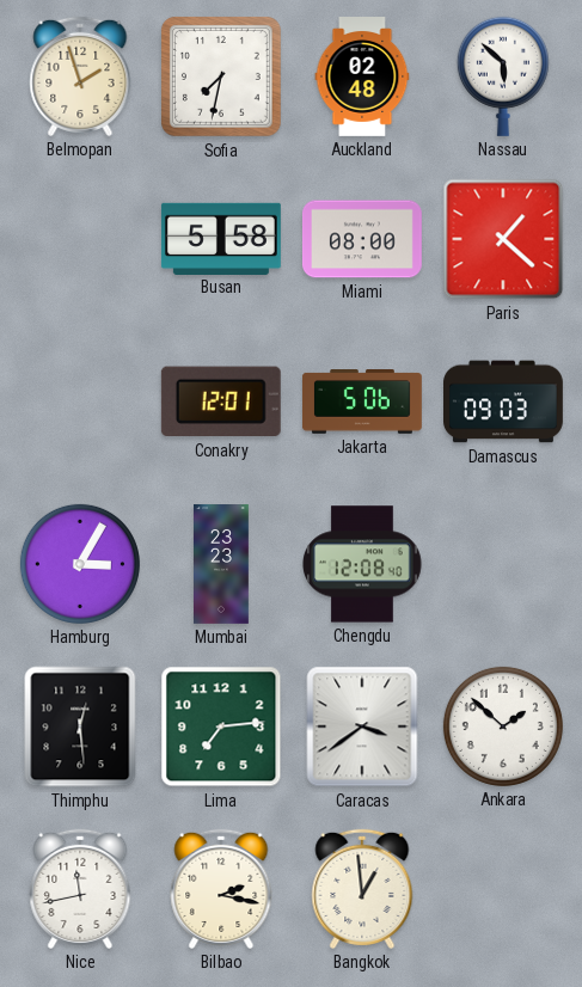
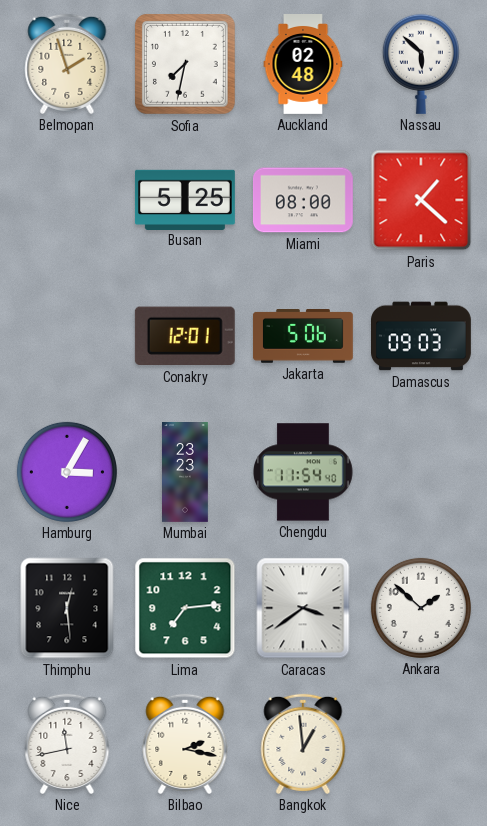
Busan: 5:58 -> 5:25
Chengdu: 12:08 -> 11:54
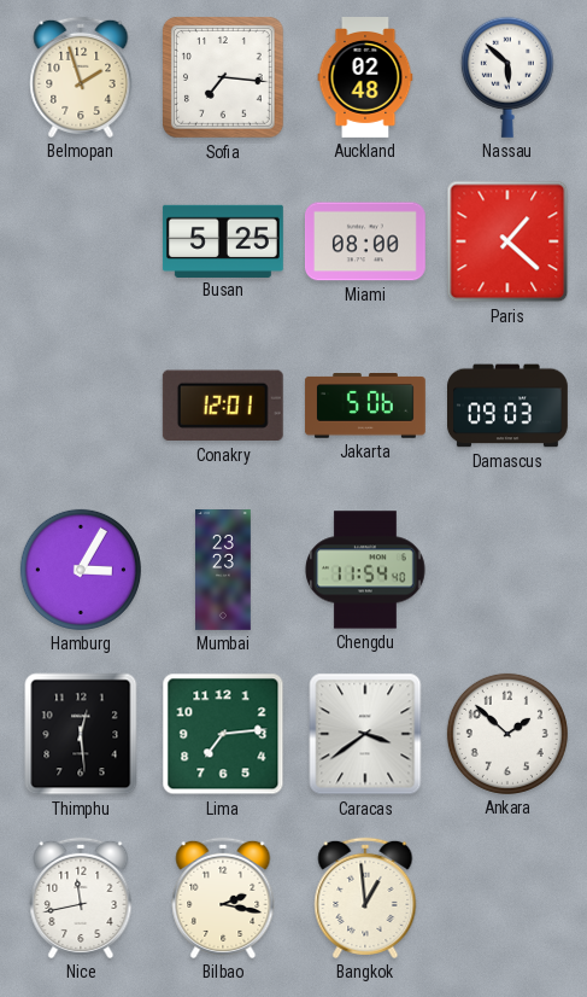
Sofia: 7:32 -> 7:16
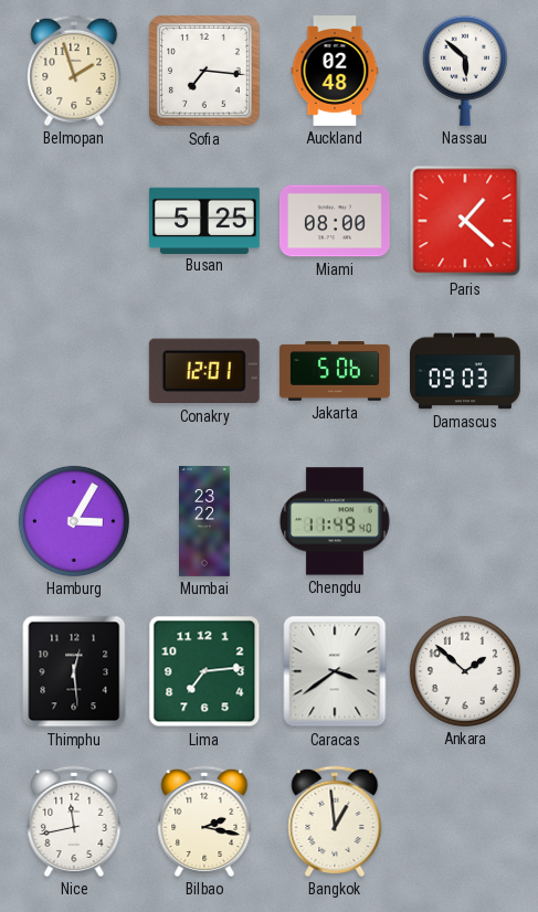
Mumbai: 23:23 -> 23:22
Chengdu: 11:54 -> 11:49
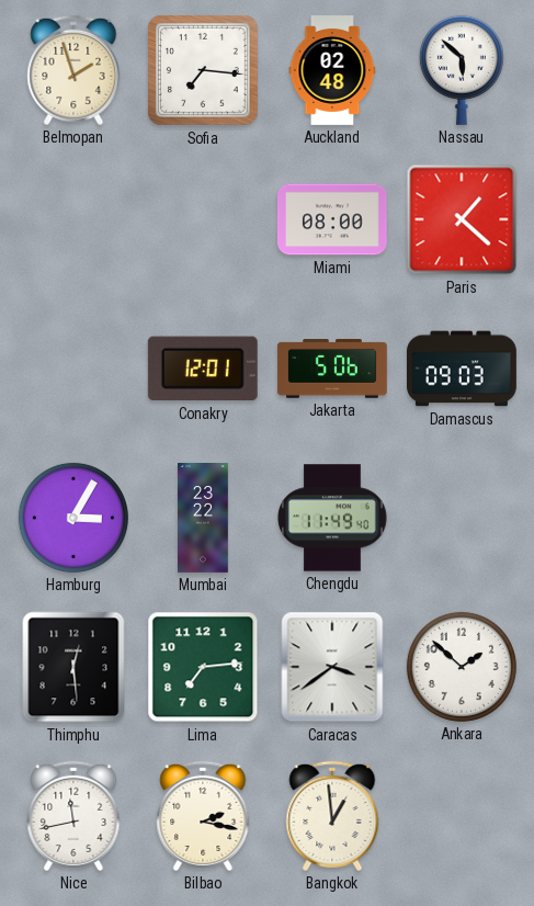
Busan: 5:25 -> none
